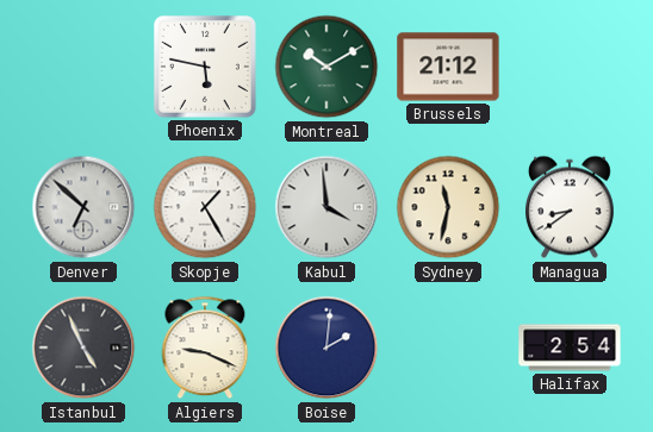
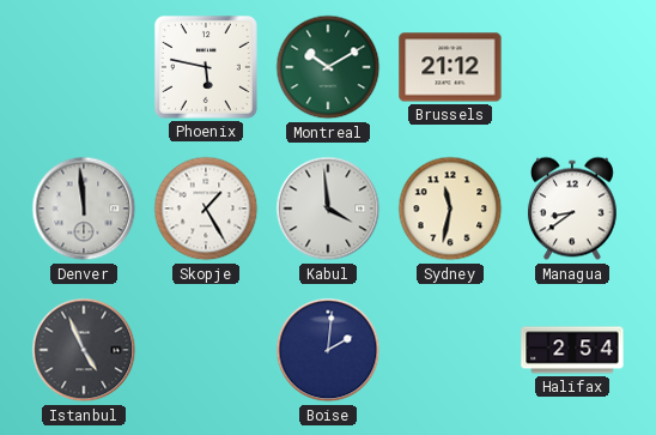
Denver: 6:52 -> 11:59
Algiers: 9:19 -> none
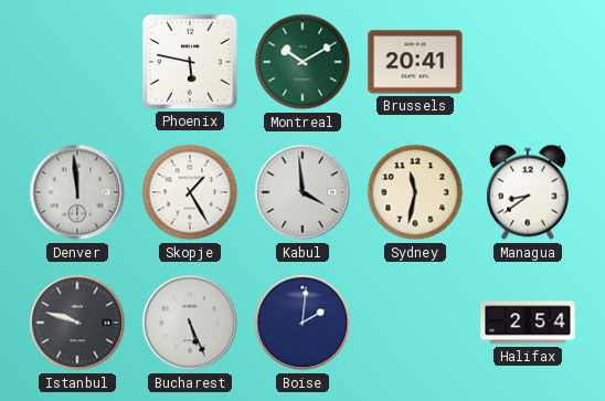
Brussels: 21:12 -> 20:41
Istanbul: 4:56 -> 9:48
Bucharest: none -> 5:26
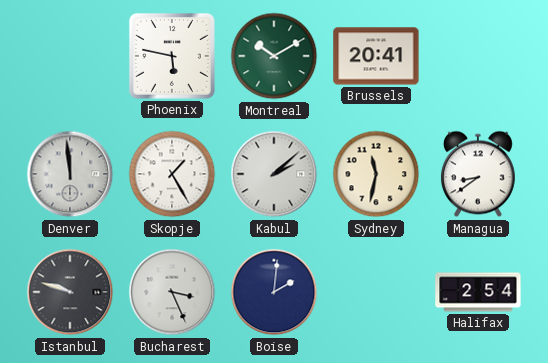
Kabul: 3:59 -> 2:08
Bucharest: 5:26 -> 3:26
